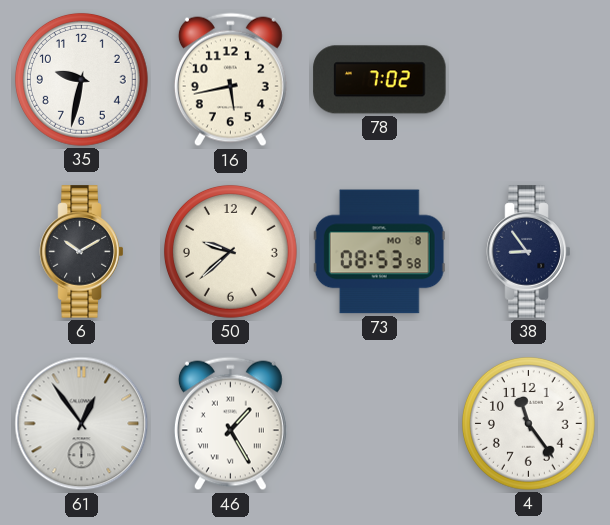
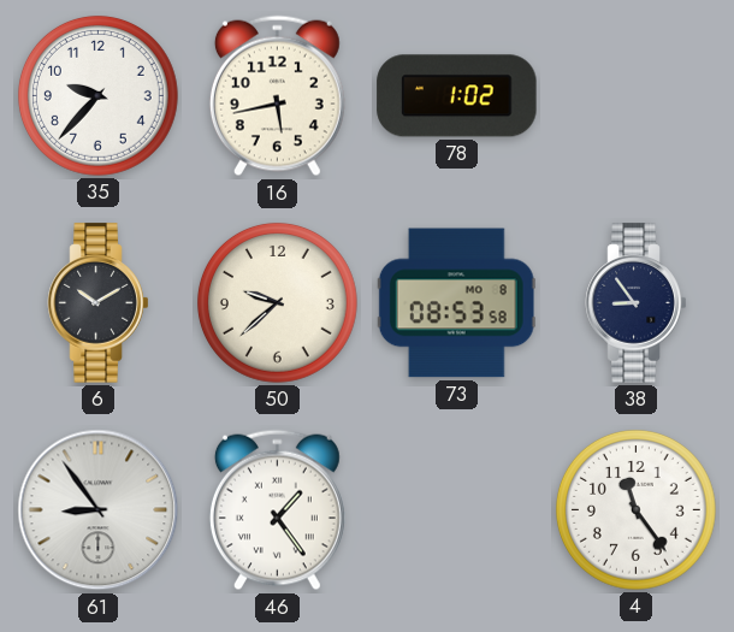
35: 9:32 -> 9:37
78: 7:02 -> 1:02
61: 12:54 -> 8:54
46: 1:25 -> 1:24
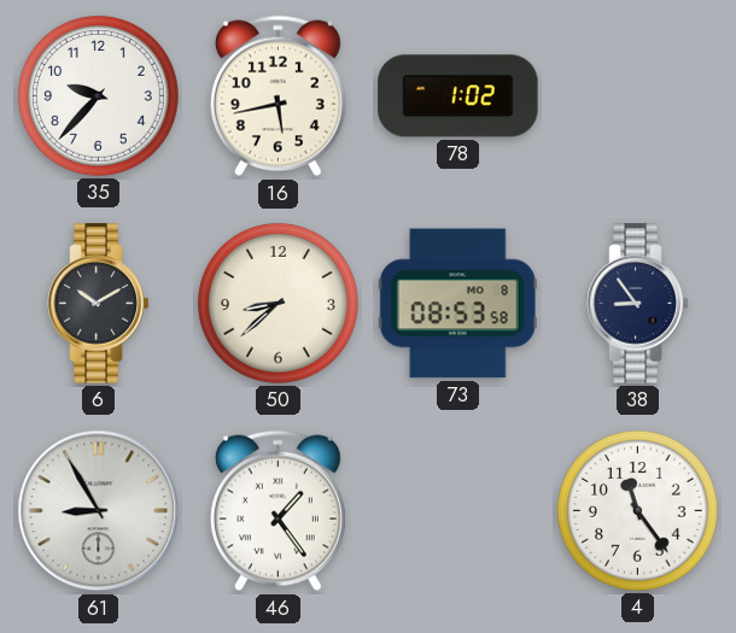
50: 9:38 -> 8:38
61: 8:54 -> 8:55
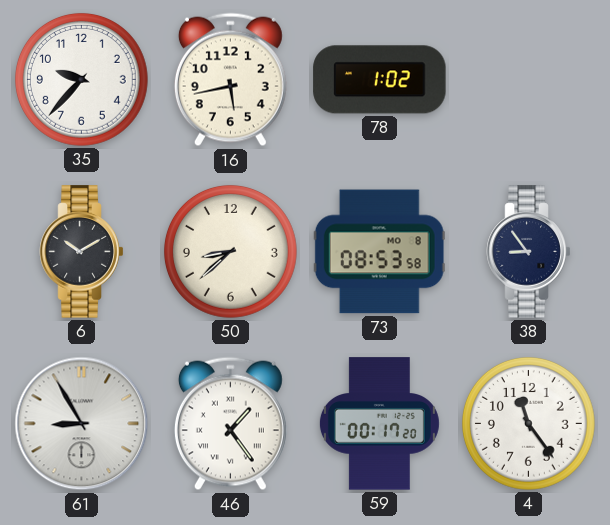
59: none -> 00:17
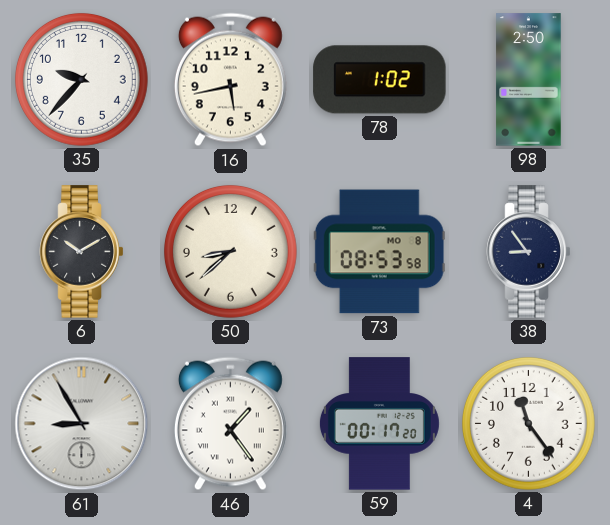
98: none -> 2:50
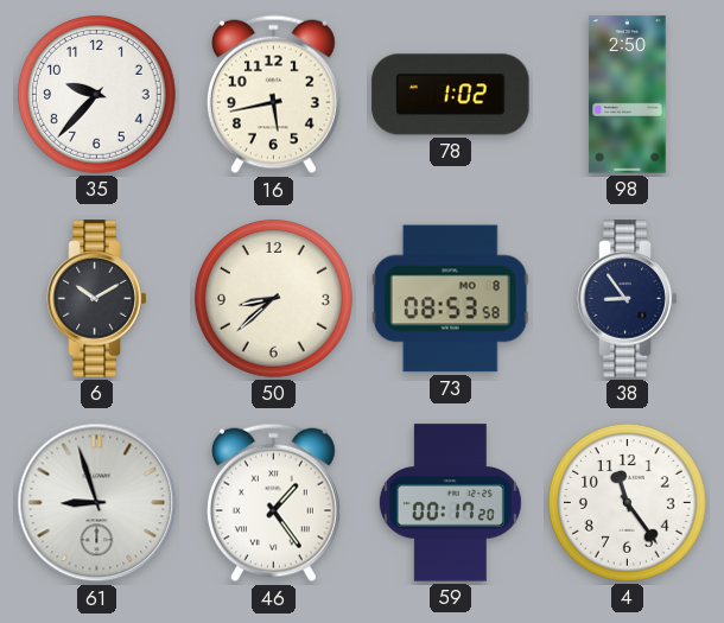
61: 8:55 -> 8:57
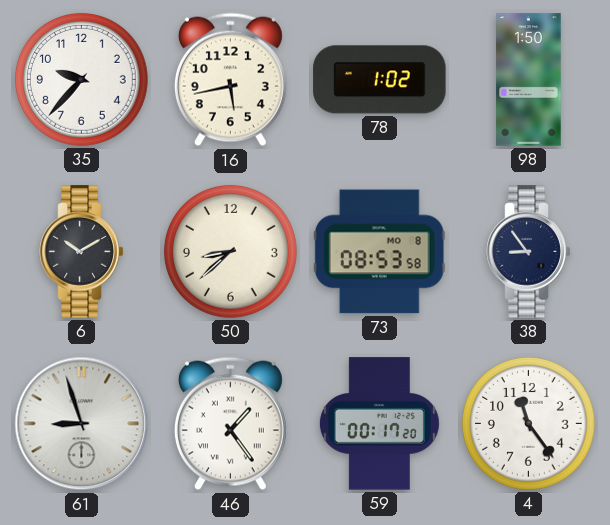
98: 2:50 -> 1:50
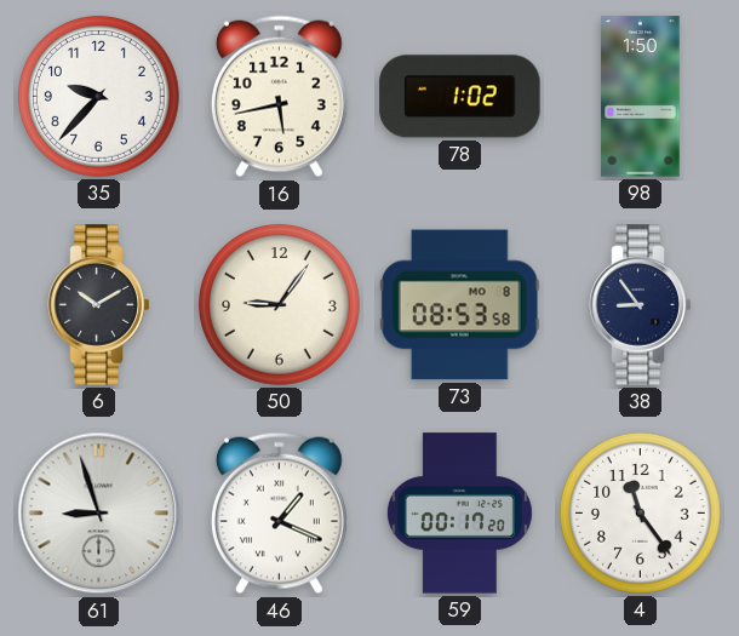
50: 8:38 -> 9:06
46: 1:24 -> 1:19
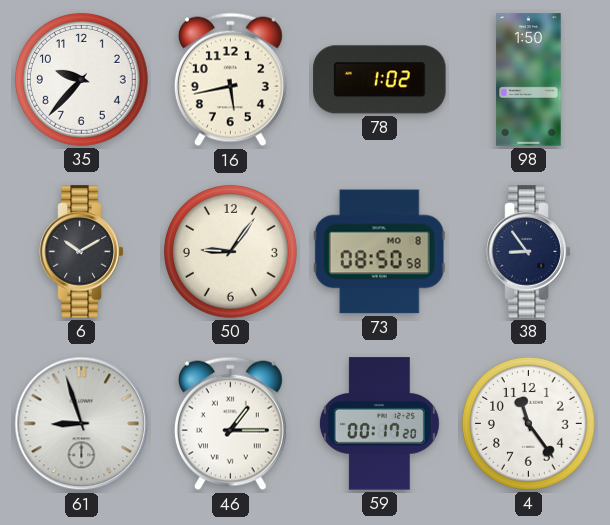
73: 08:53 -> 08:50
46: 1:19 -> 1:15
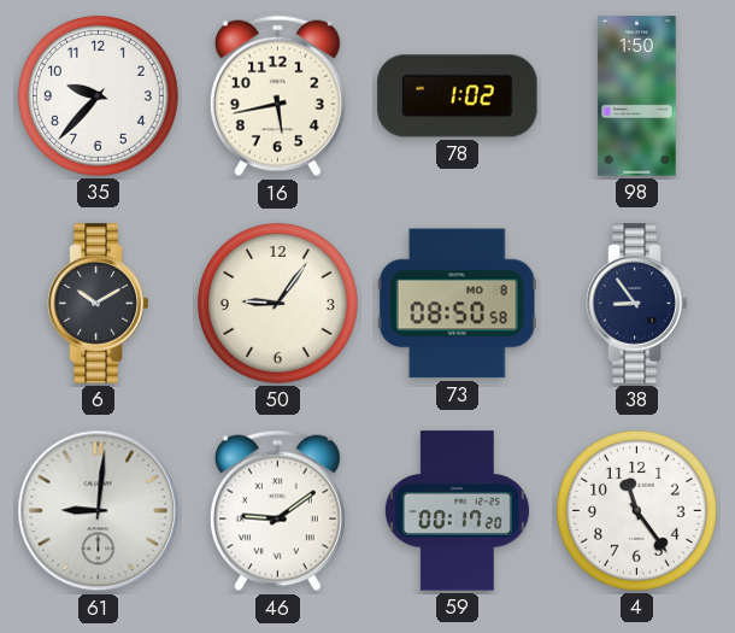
61: 8:57 -> 9:01
46: 1:15 -> 9:09
